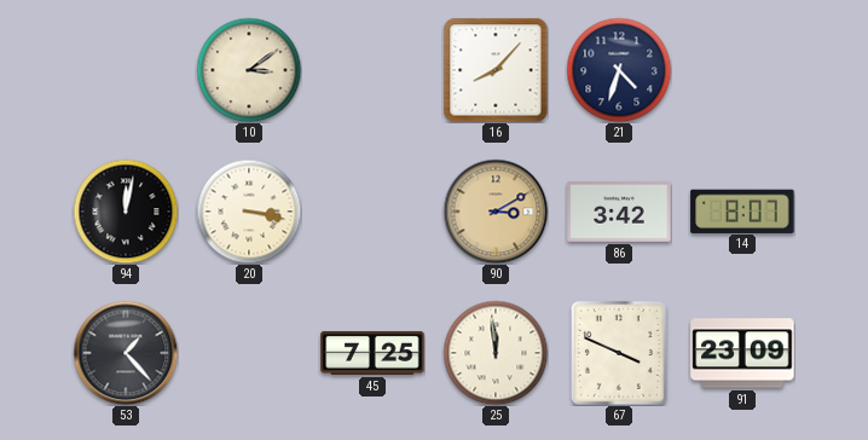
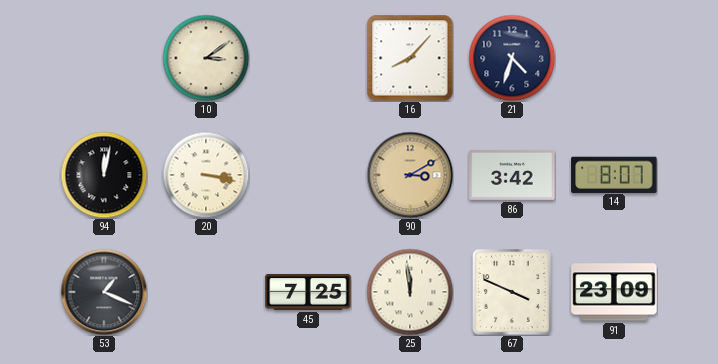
53: 1:23 -> 1:19
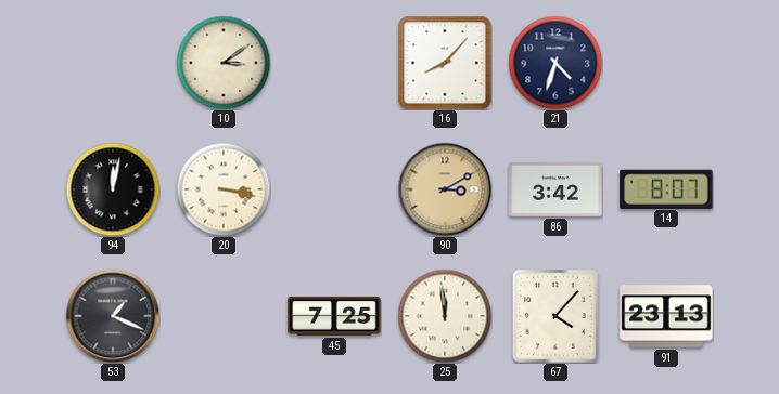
67: 3:49 -> 4:07
91: 23:09 -> 23:13
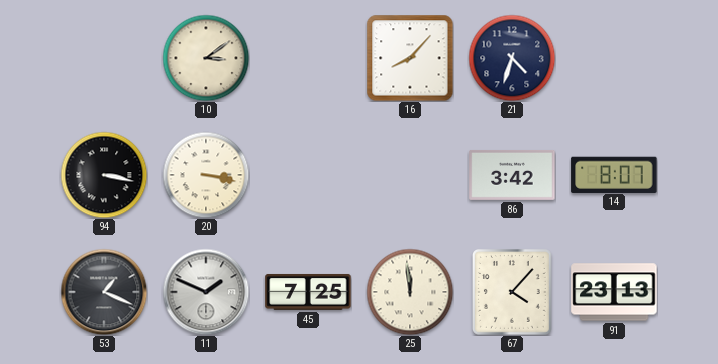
94: 12:02 -> 3:17
90: 3:10 -> none
11: none -> 1:49
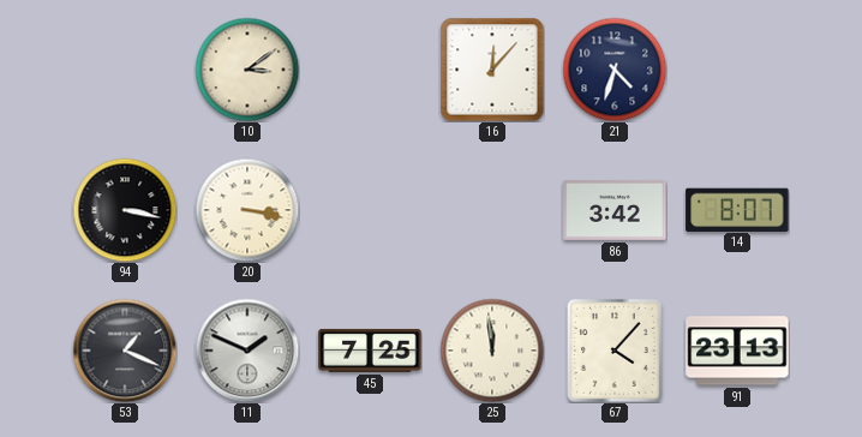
16: 8:07 -> 12:07
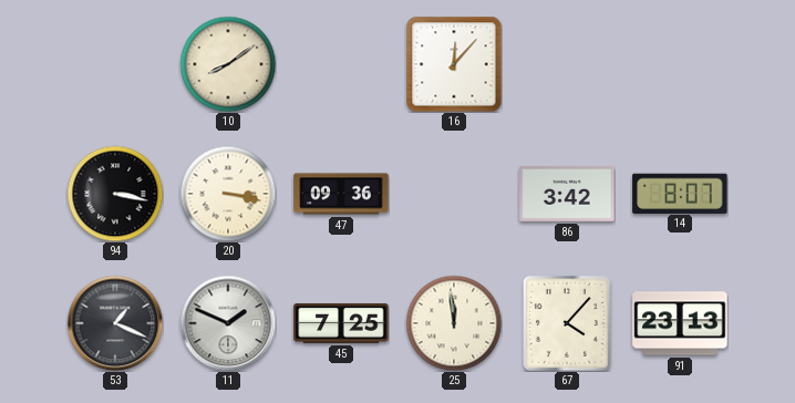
10: 3:09 -> 8:09
21: 4:33 -> none
47: none -> 09:36
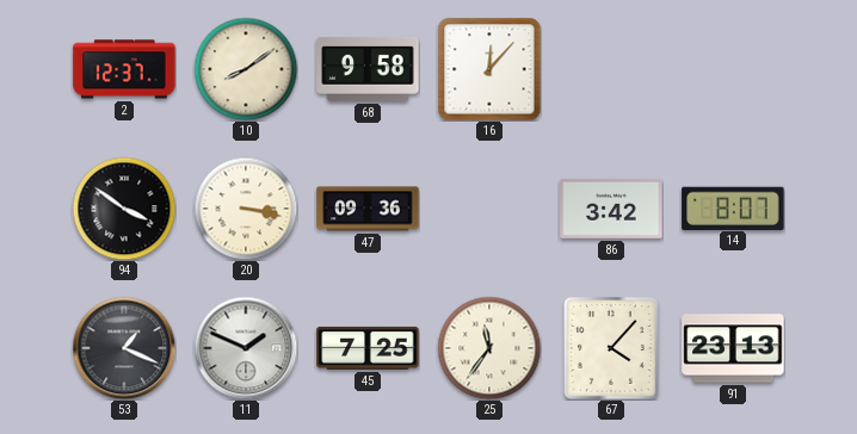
2: none -> 12:37
68: none -> 9:58
94: 3:17 -> 3:51
25: 11:59 -> 11:36
